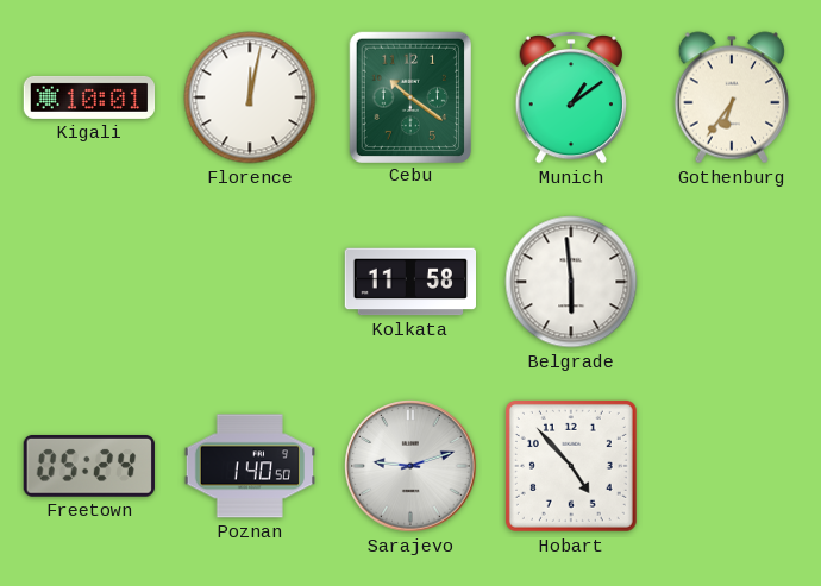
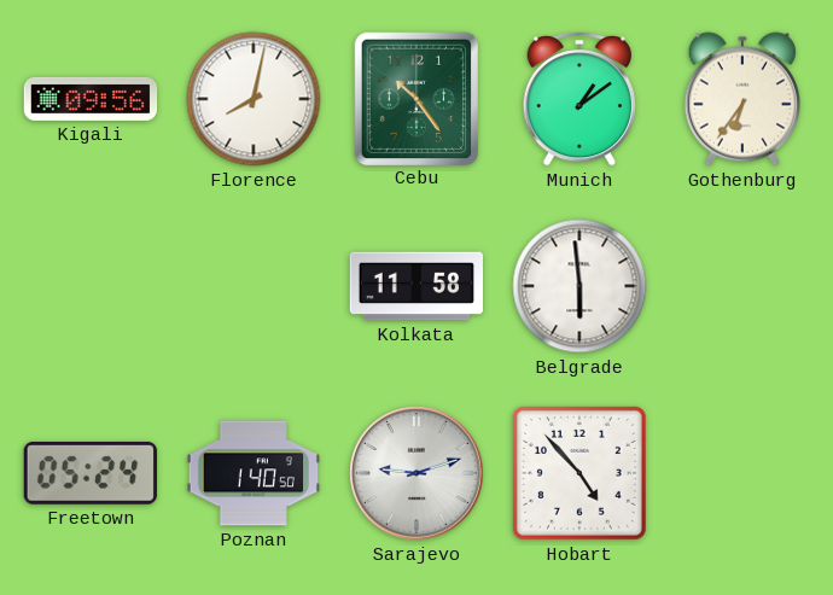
Kigali: 10:01 -> 09:56
Florence: 12:02 -> 8:02
Cebu: 10:21 -> 10:24
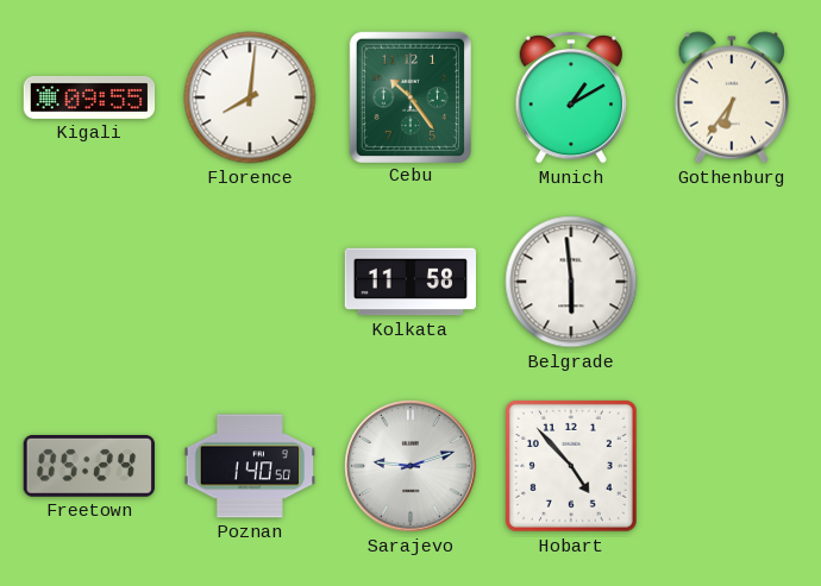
Kigali: 09:56 -> 09:55
Florence: 8:02 -> 8:01
Munich: 1:09 -> 1:10
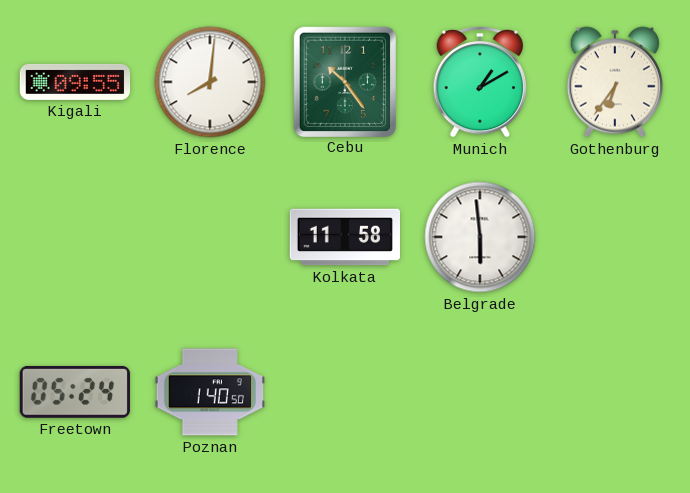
Sarajevo: 9:12 -> none
Hobart: 4:53 -> none
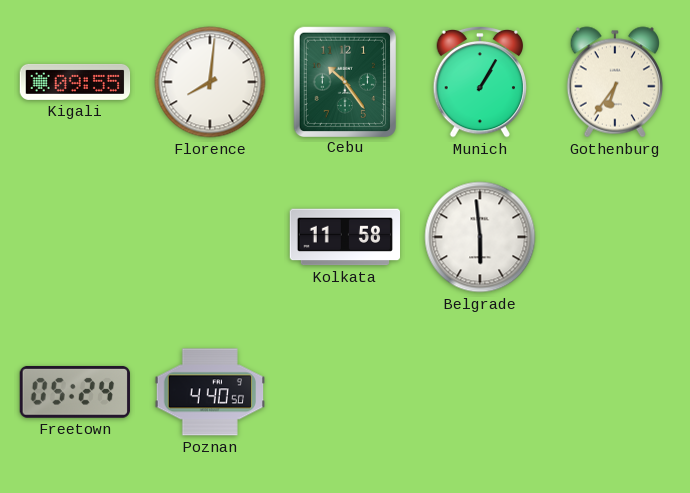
Munich: 1:10 -> 1:05
Poznan: 1:40 -> 4:40
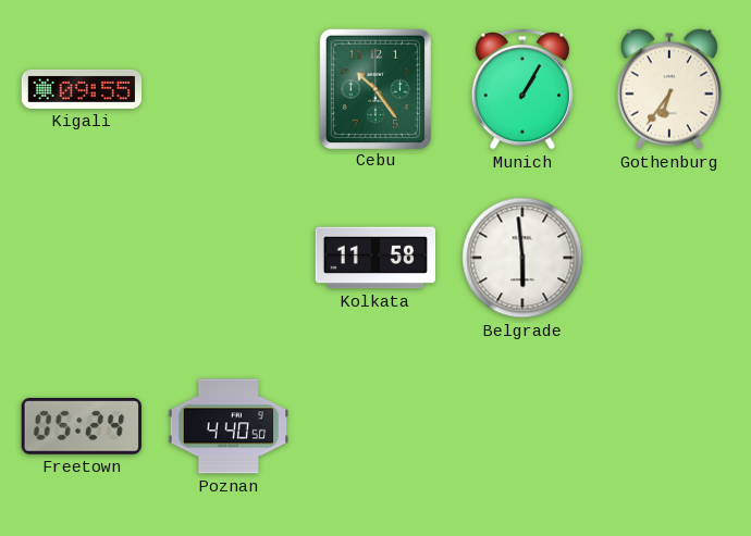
Florence: 8:01 -> none
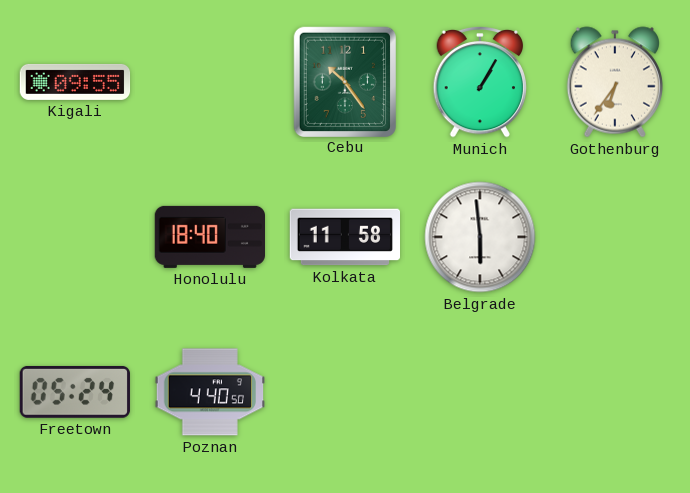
Honolulu: none -> 18:40
